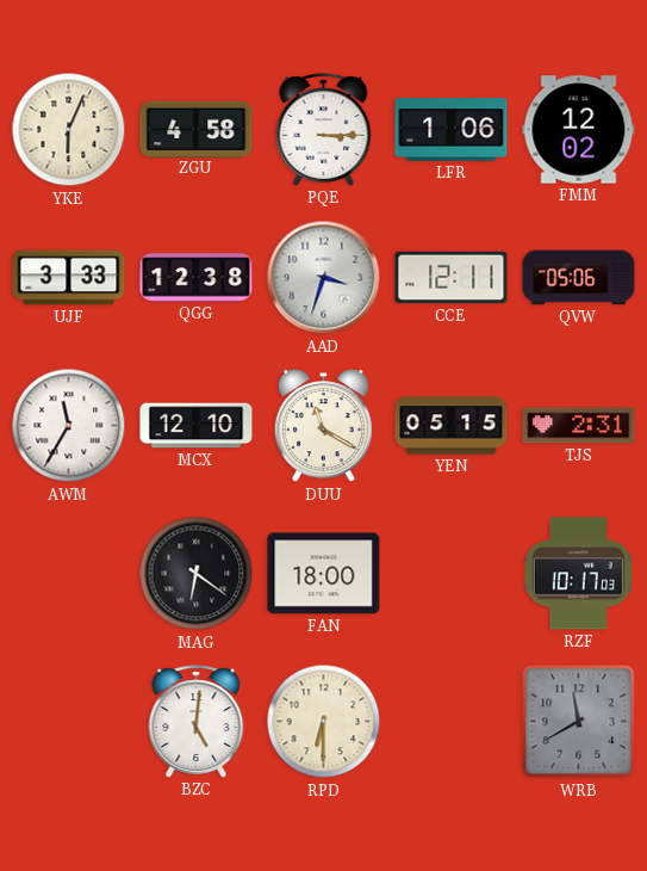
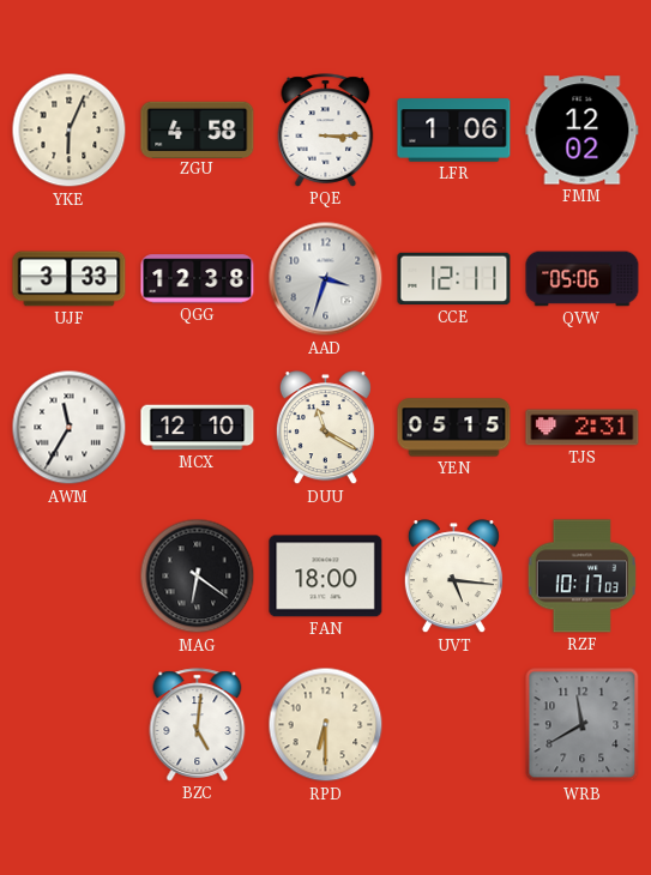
UVT: none -> 5:16
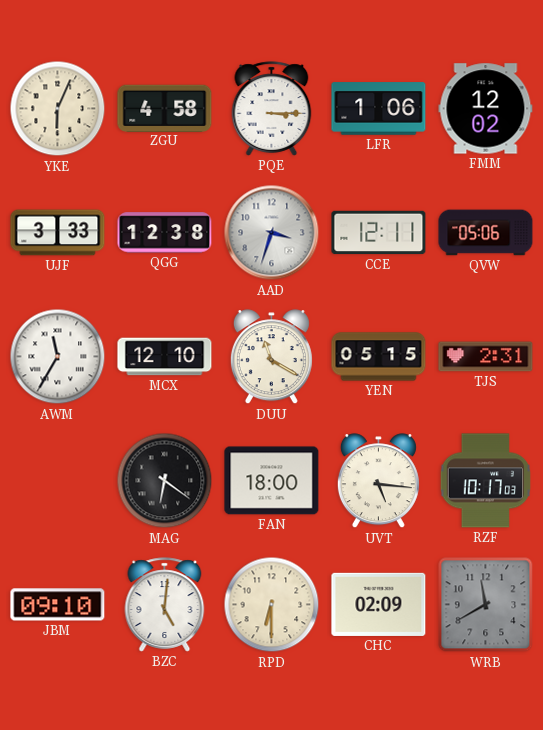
JBM: none -> 09:10
CHC: none -> 02:09
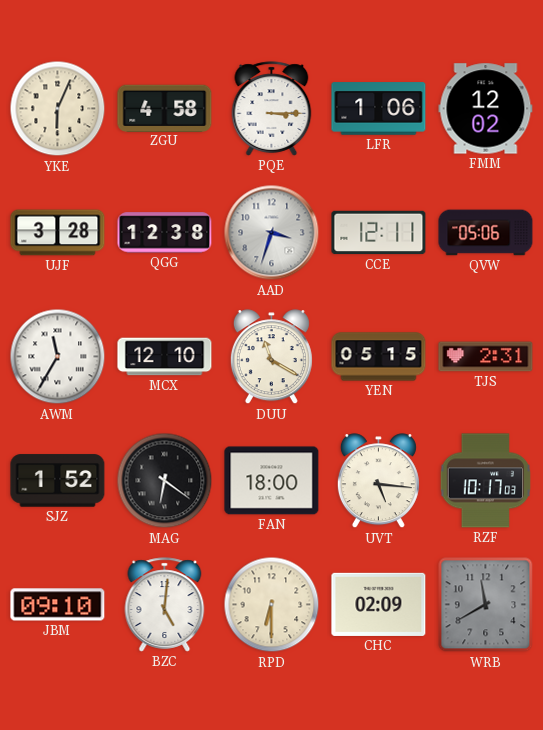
UJF: 3:33 -> 3:28
SJZ: none -> 1:52
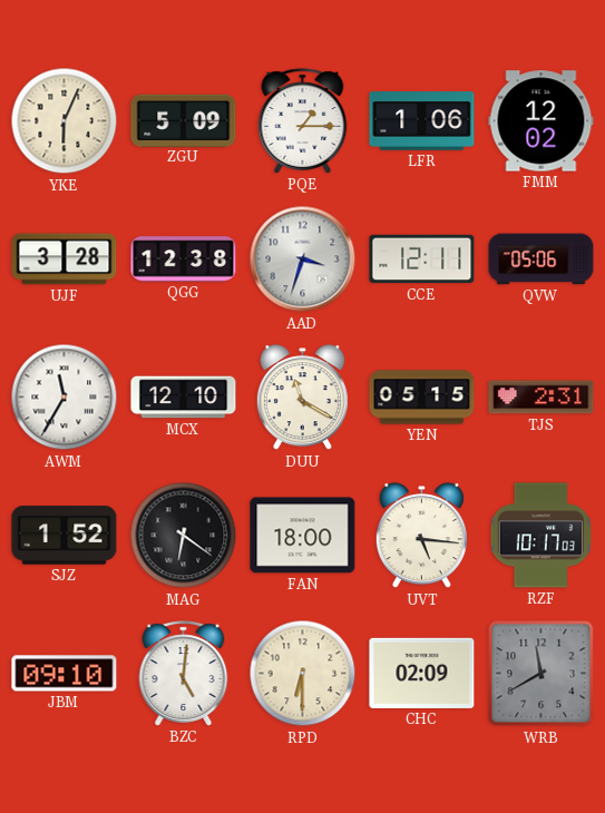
ZGU: 4:58 -> 5:09
PQE: 3:15 -> 1:15
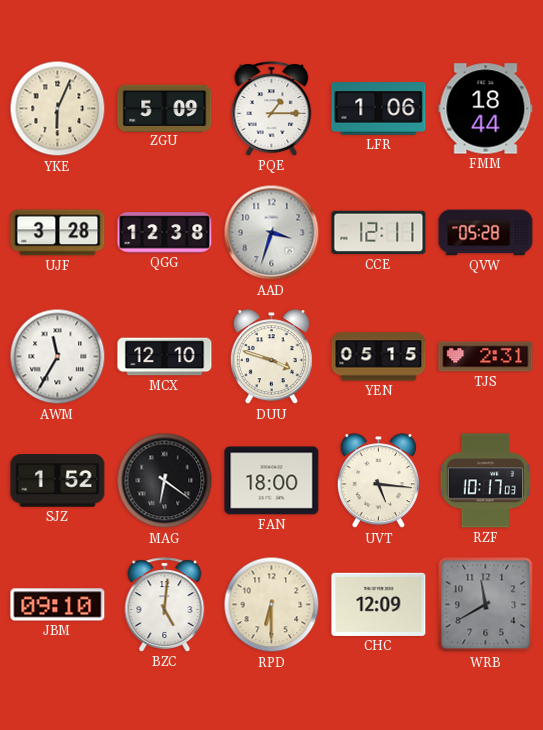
FMM: 12:02 -> 18:44
QVW: 05:06 -> 05:28
DUU: 11:20 -> 3:48
CHC: 02:09 -> 12:09
